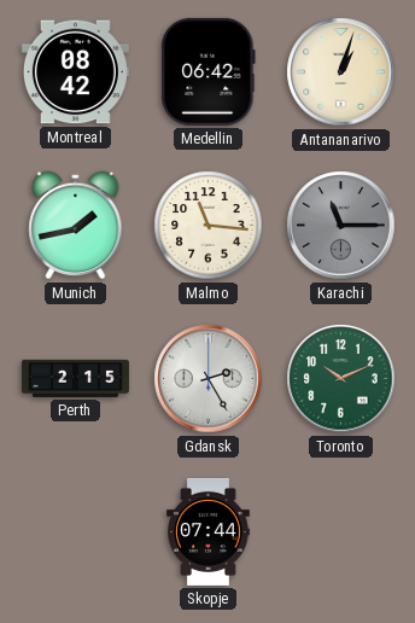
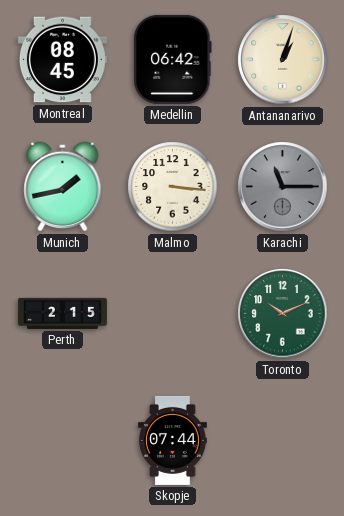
Montreal: 08:42 -> 08:45
Malmo: 11:16 -> 3:16
Gdansk: 2:25 -> none
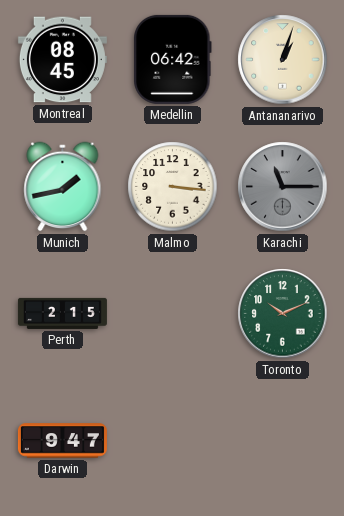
Darwin: none -> 9:47
Skopje: 07:44 -> none
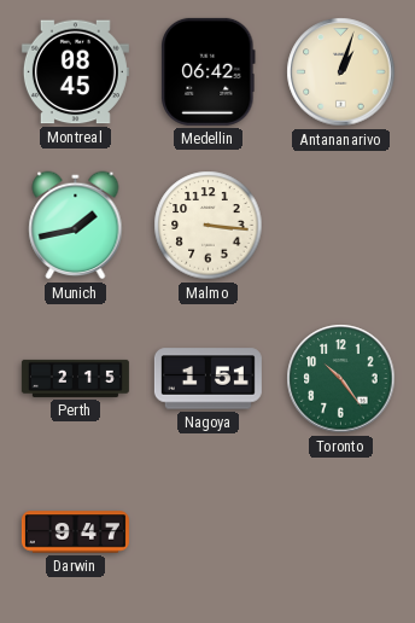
Karachi: 11:15 -> none
Nagoya: none -> 1:51
Toronto: 10:11 -> 10:24
